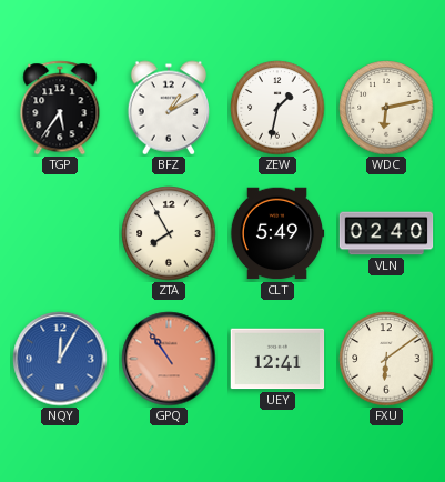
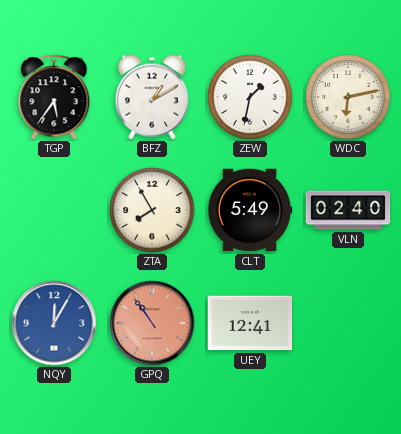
FXU: 6:09 -> none
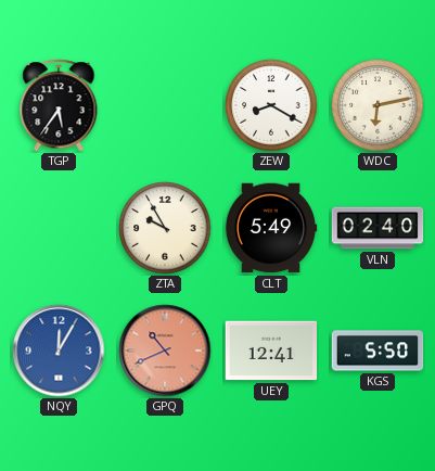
BFZ: 1:10 -> none
ZEW: 1:32 -> 8:20
ZTA: 7:55 -> 9:55
GPQ: 10:54 -> 10:41
KGS: none -> 5:50
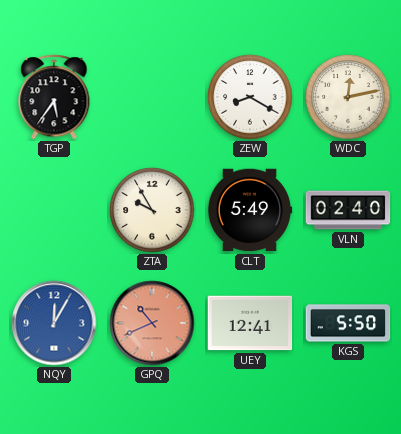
WDC: 6:13 -> 12:13
